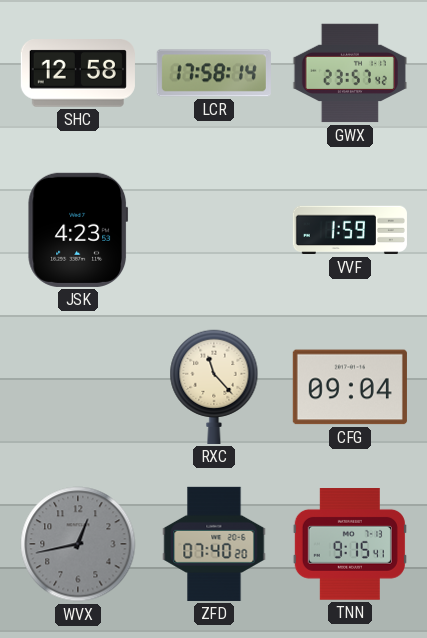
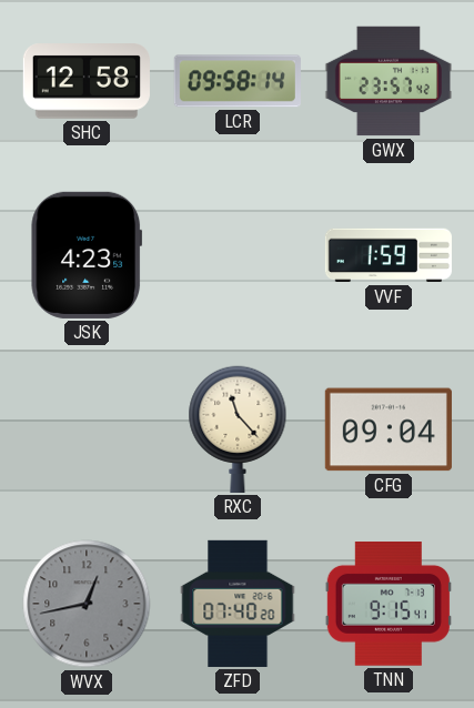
LCR: 17:58 -> 09:58
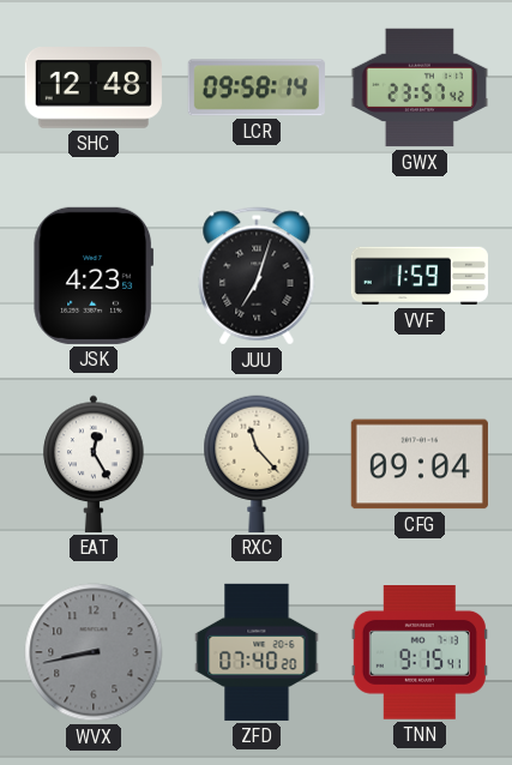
SHC: 12:58 -> 12:48
JUU: none -> 7:03
EAT: none -> 12:25
WVX: 12:43 -> 8:43
